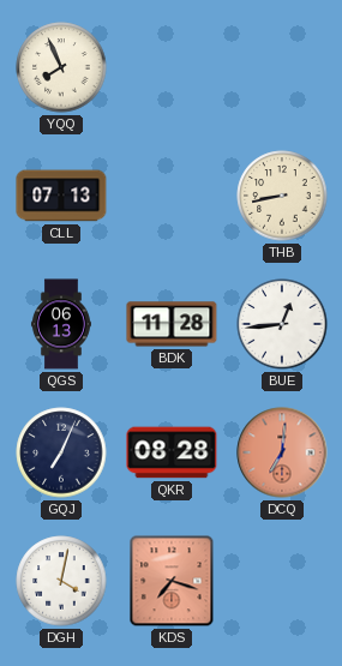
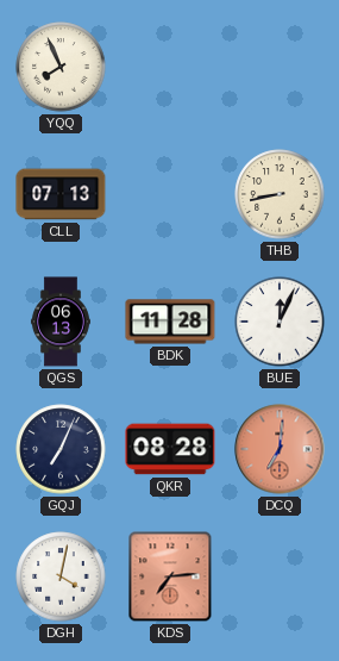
BUE: 12:44 -> 12:04
KDS: 7:18 -> 7:14
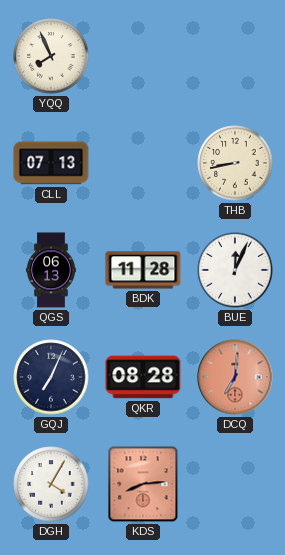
DGH: 4:02 -> 4:05
KDS: 7:14 -> 8:14
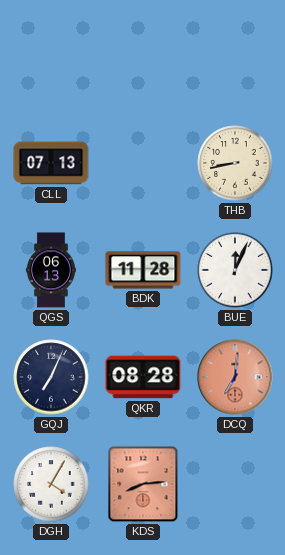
YQQ: 7:56 -> none
